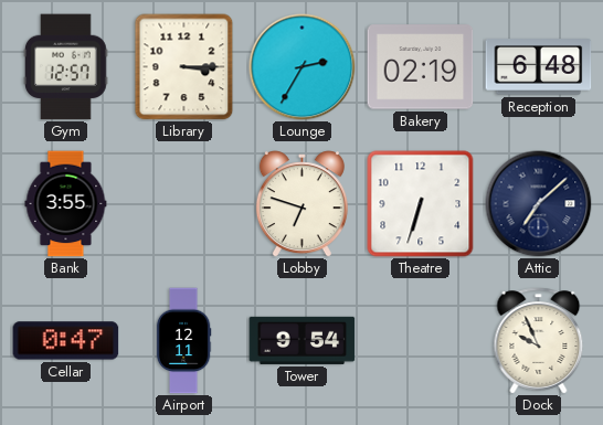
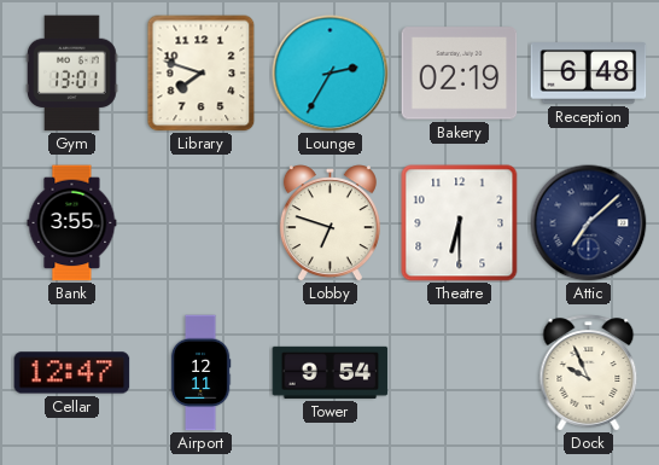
Gym: 12:57 -> 13:01
Library: 3:15 -> 7:48
Theatre: 6:33 -> 6:30
Cellar: 0:47 -> 12:47
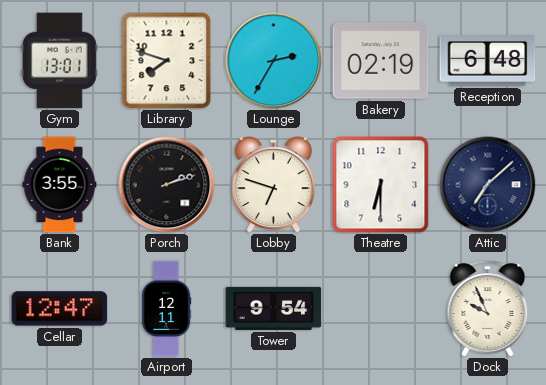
Porch: none -> 2:12
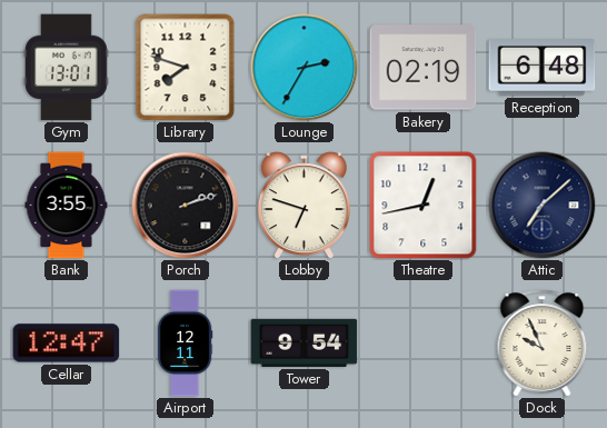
Theatre: 6:30 -> 12:43
